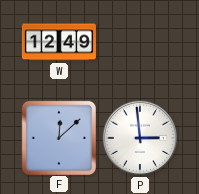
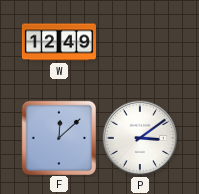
P: 2:59 -> 3:09
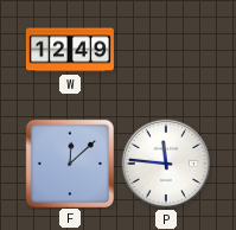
P: 3:09 -> 11:46
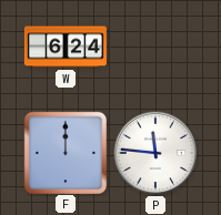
W: 12:49 -> 6:24
F: 12:08 -> 12:00
